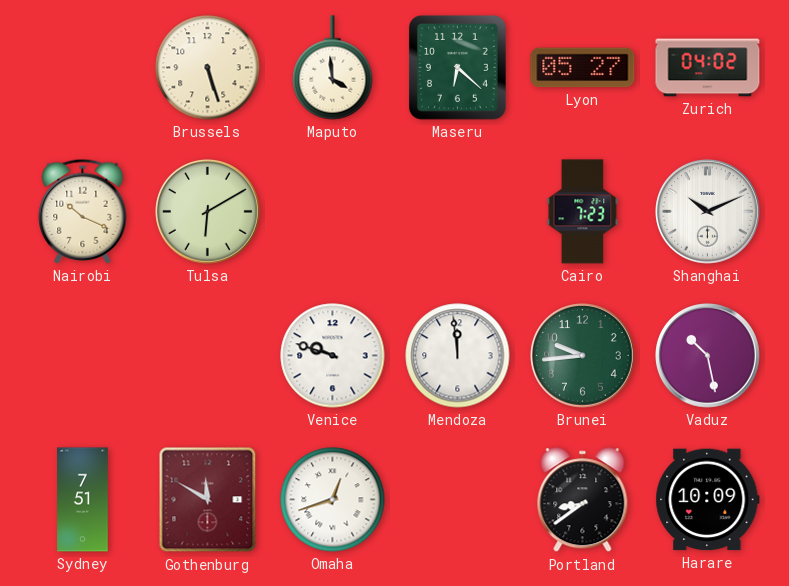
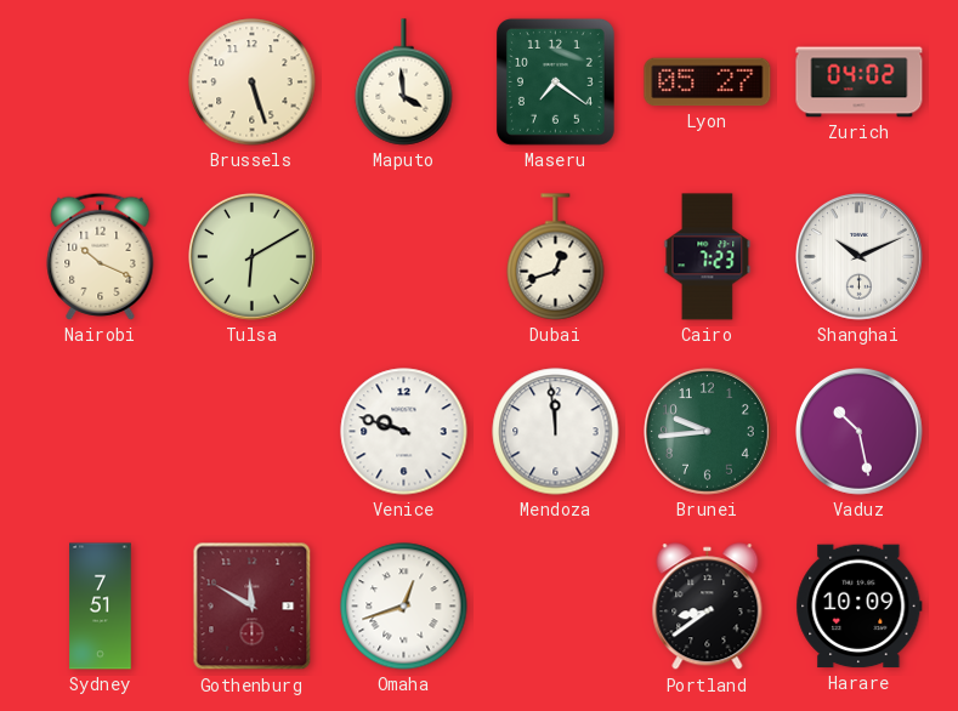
Maseru: 6:22 -> 7:21
Dubai: none -> 12:42
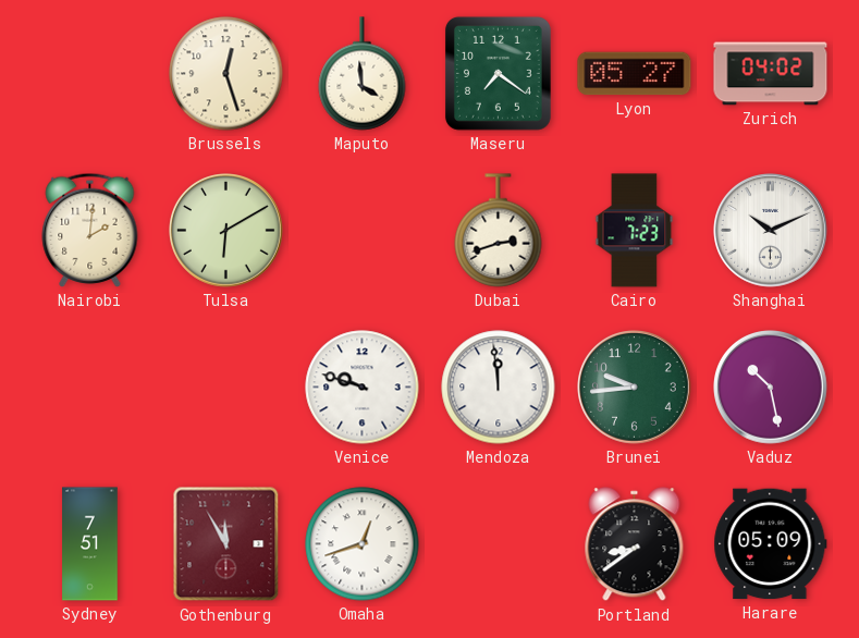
Brussels: 5:27 -> 12:27
Nairobi: 10:19 -> 2:01
Dubai: 12:42 -> 2:42
Gothenburg: 11:50 -> 11:55
Harare: 10:09 -> 05:09
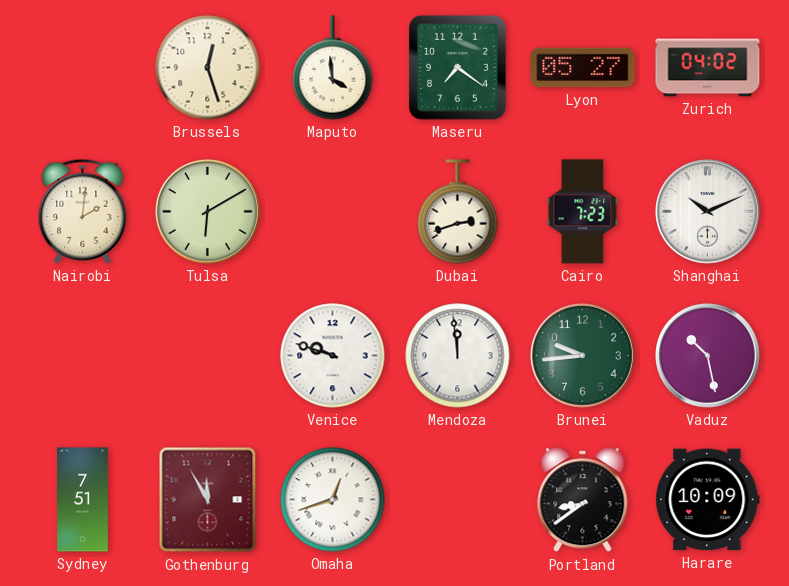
Harare: 05:09 -> 10:09
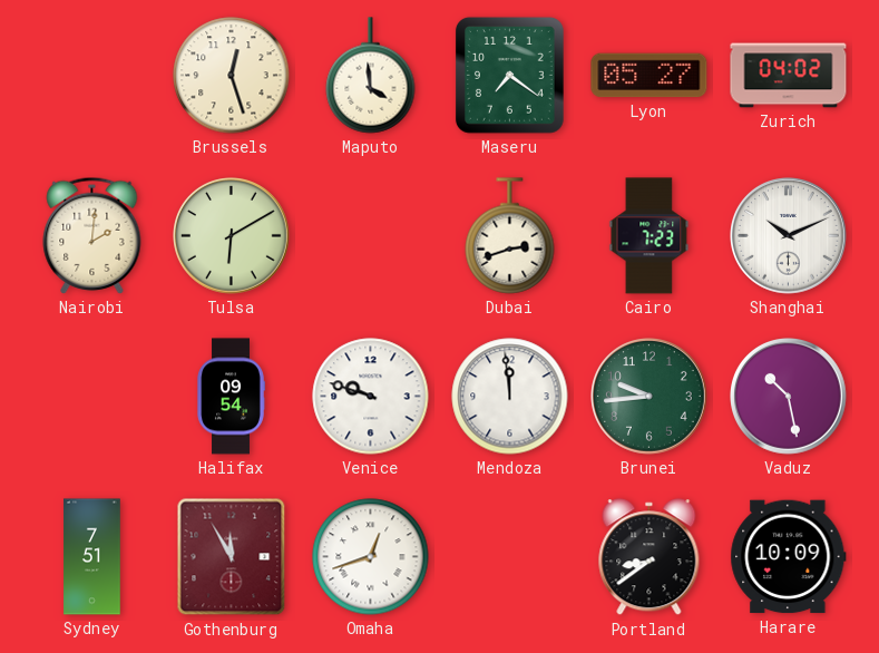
Halifax: none -> 09:54
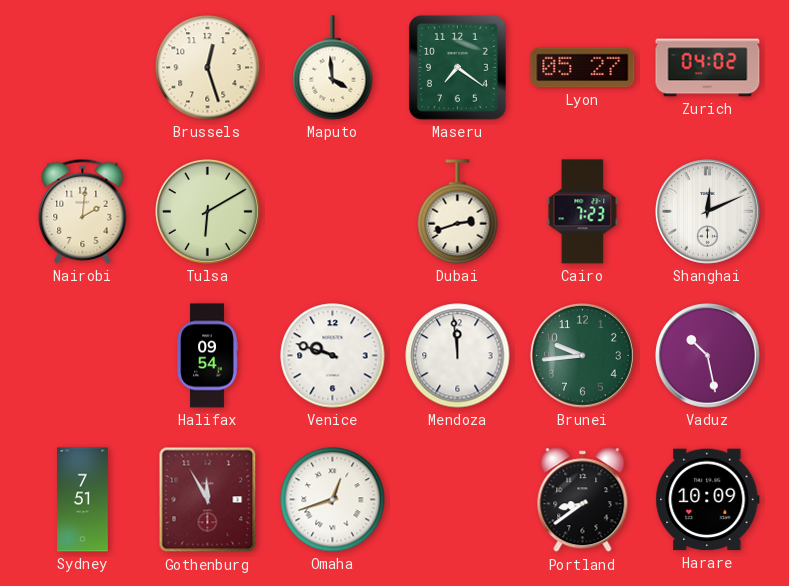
Shanghai: 10:11 -> 12:11
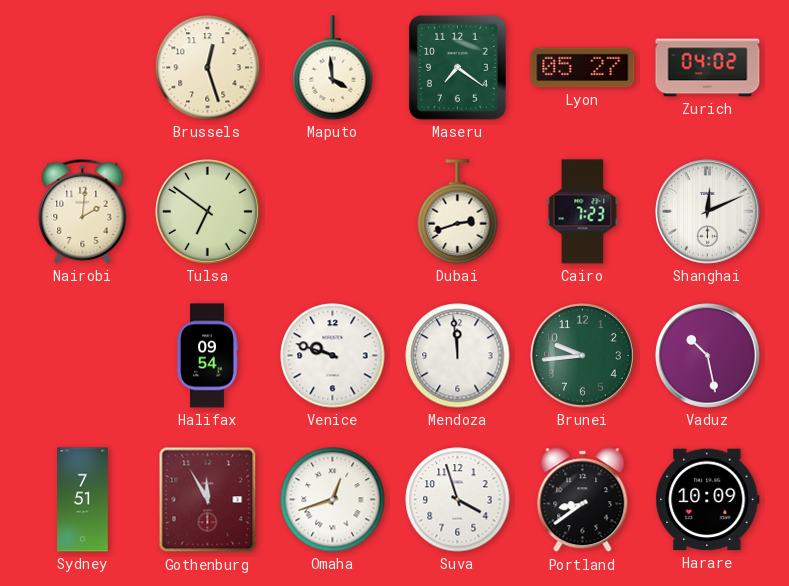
Tulsa: 6:10 -> 6:51
Suva: none -> 3:57
